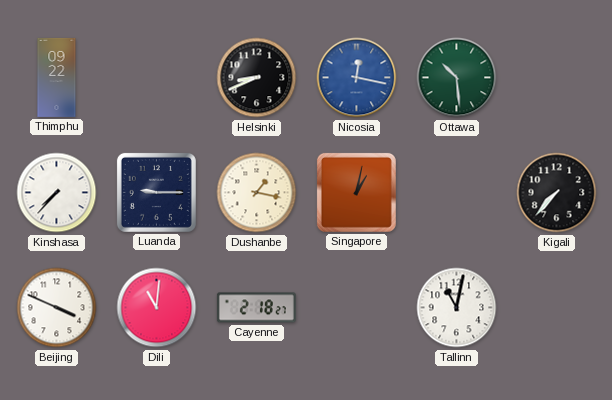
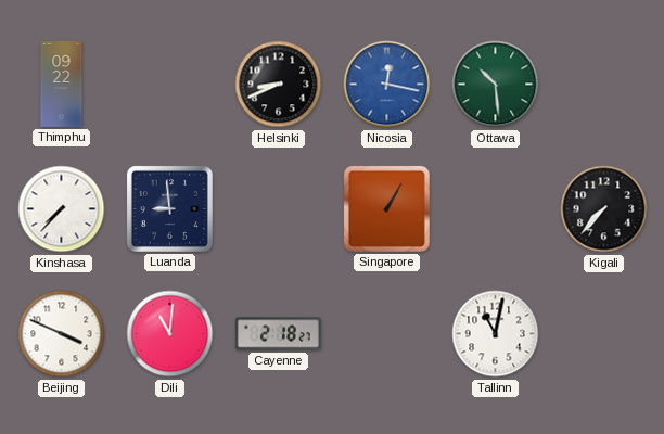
Luanda: 9:15 -> 8:59
Dushanbe: 1:17 -> none
Singapore: 1:02 -> 1:05
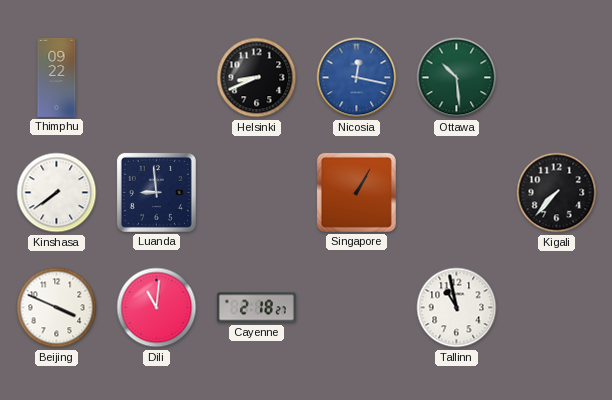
Kinshasa: 7:37 -> 7:39
Tallinn: 11:02 -> 10:58
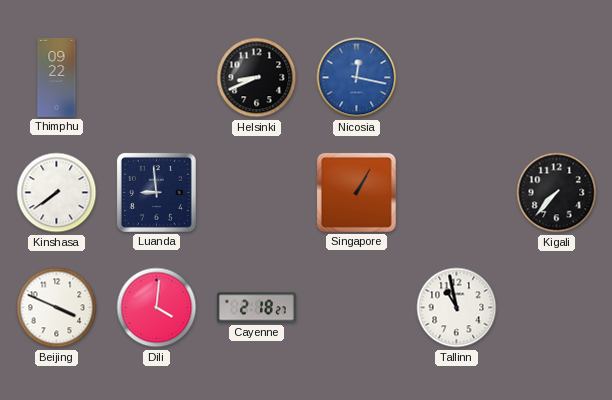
Ottawa: 10:29 -> none
Dili: 11:01 -> 4:01
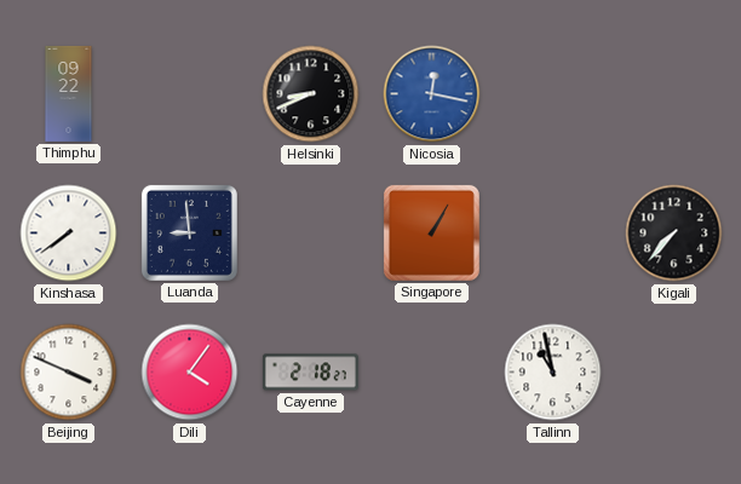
Dili: 4:01 -> 4:06
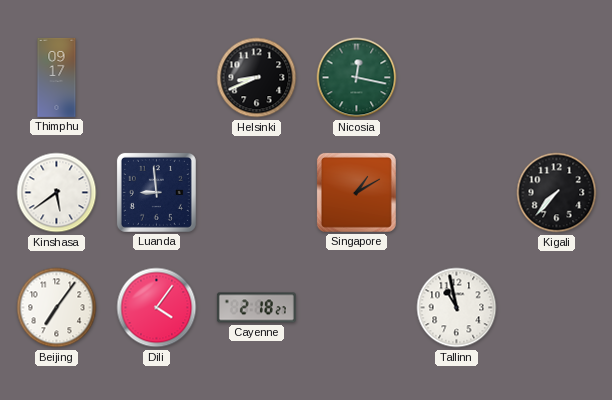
Thimphu: 09:22 -> 09:17
Nicosia dial: blue -> green
Kinshasa: 7:39 -> 5:39
Singapore: 1:05 -> 1:10
Beijing: 3:49 -> 7:06
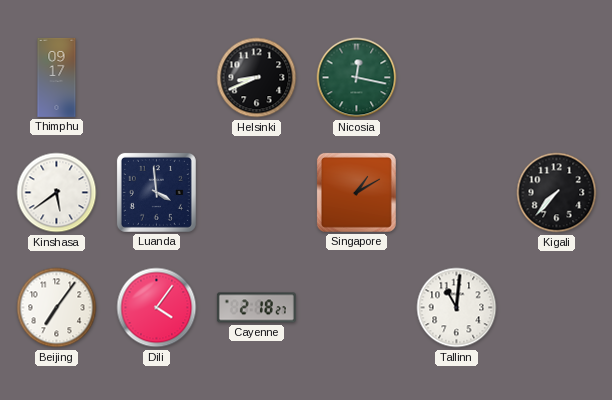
Luanda: 8:59 -> 3:59
Tallinn: 10:58 -> 11:01
